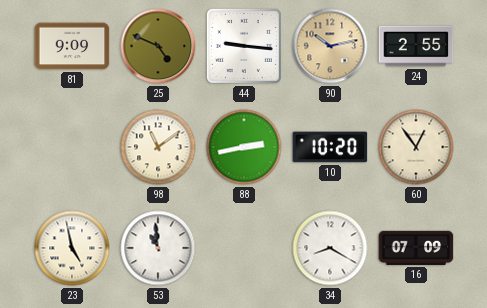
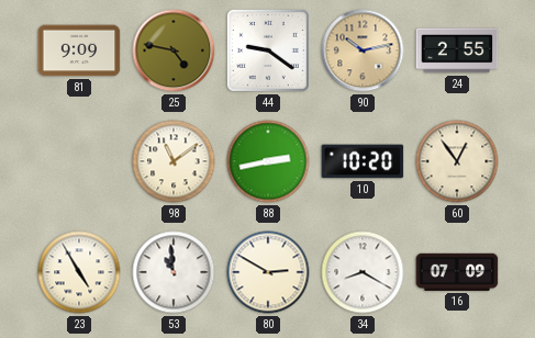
25: 4:49 -> 4:47
44: 9:16 -> 9:21
23: 4:58 -> 4:55
80: none -> 2:50
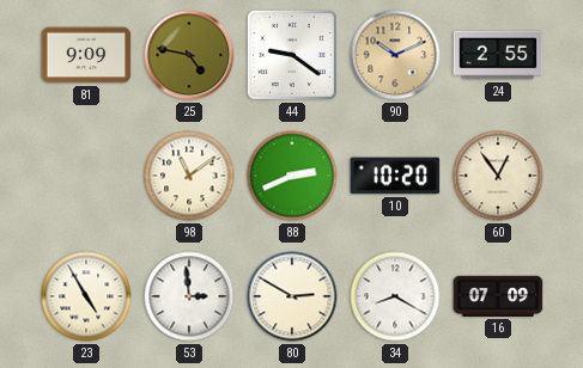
90: 10:13 -> 10:11
88: 2:43 -> 2:41
53: 10:59 -> 2:59
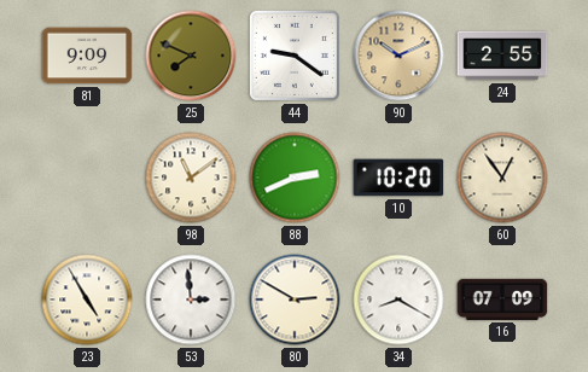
25: 4:47 -> 7:49
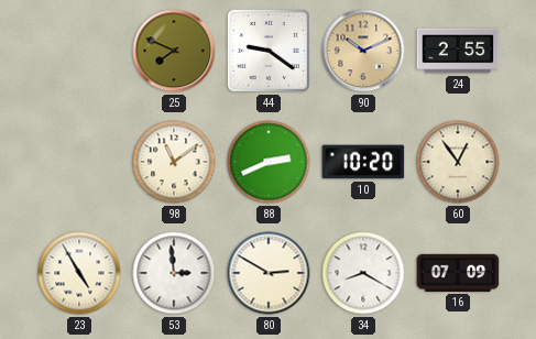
81: 9:09 -> none
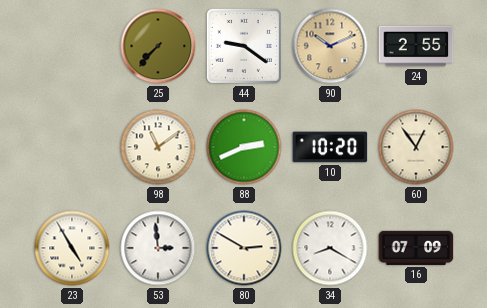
25: 7:49 -> 7:37
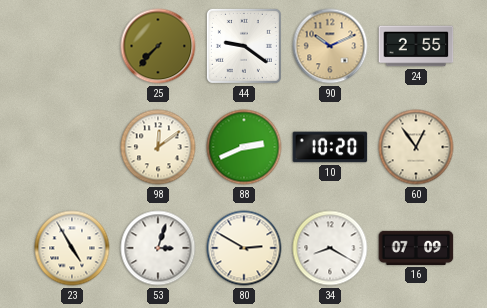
98: 11:09 -> 12:09
53: 2:59 -> 3:03
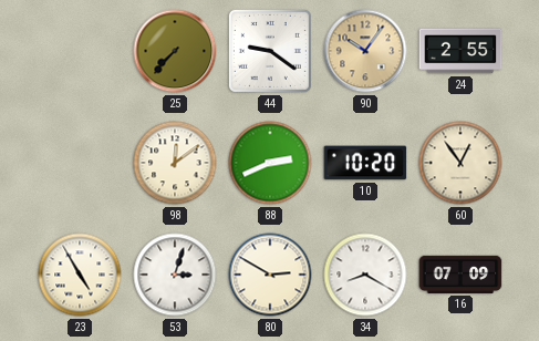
90: 10:11 -> 10:06
